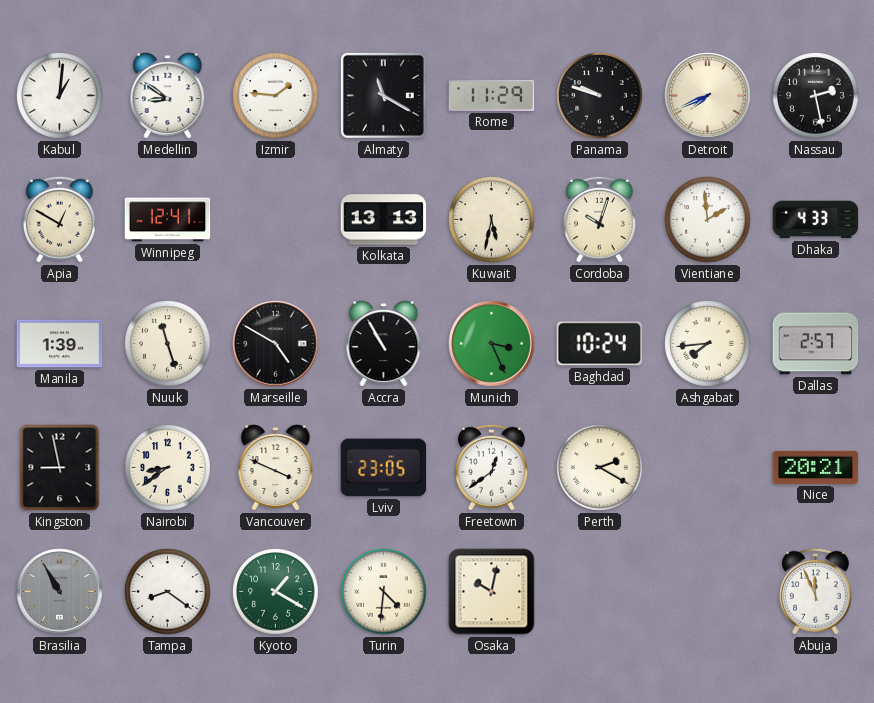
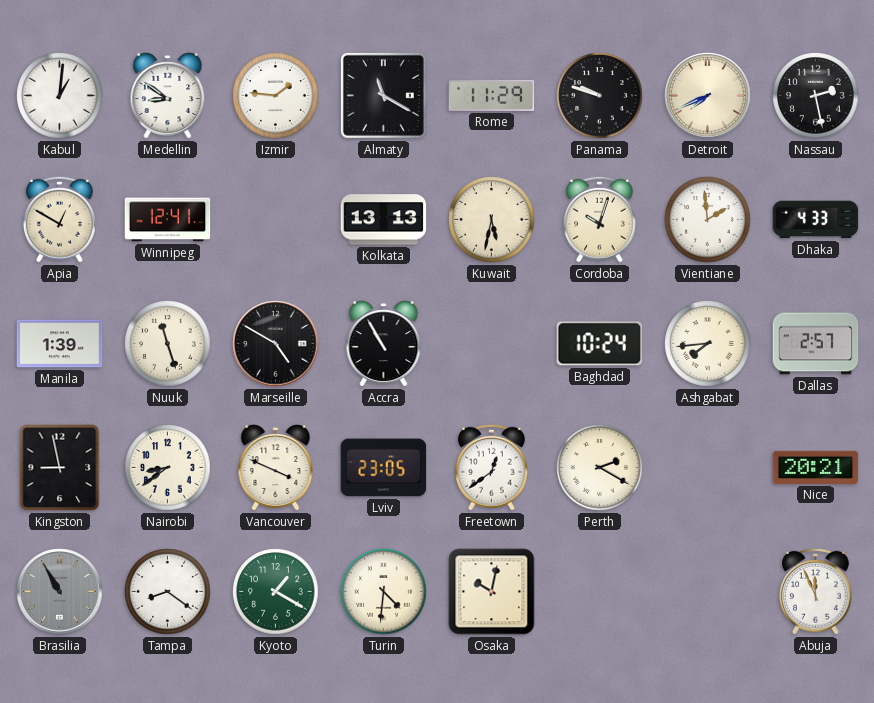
Munich: 3:26 -> none
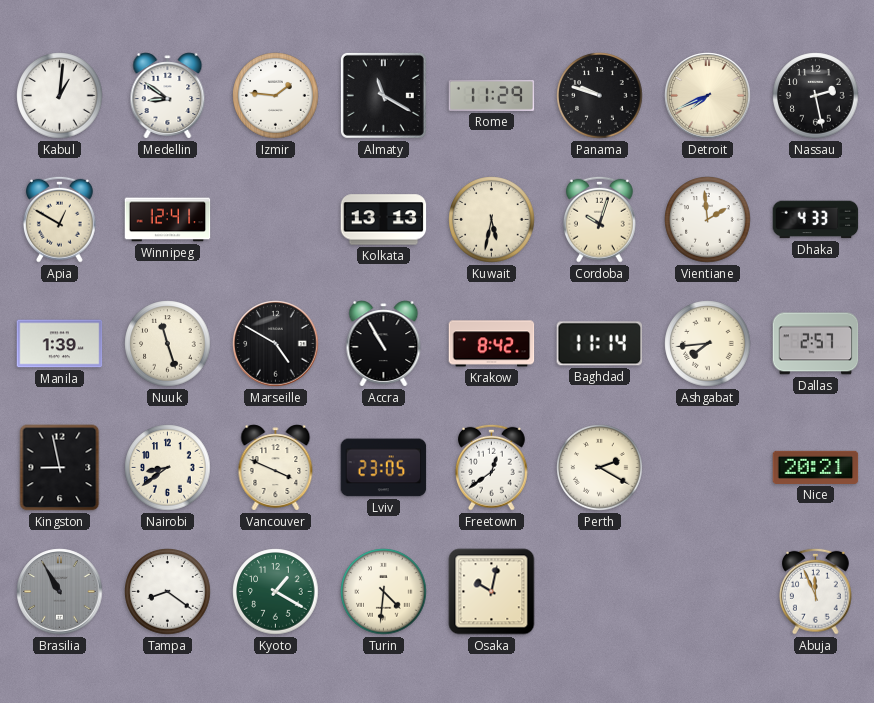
Krakow: none -> 8:42
Baghdad: 10:24 -> 11:14
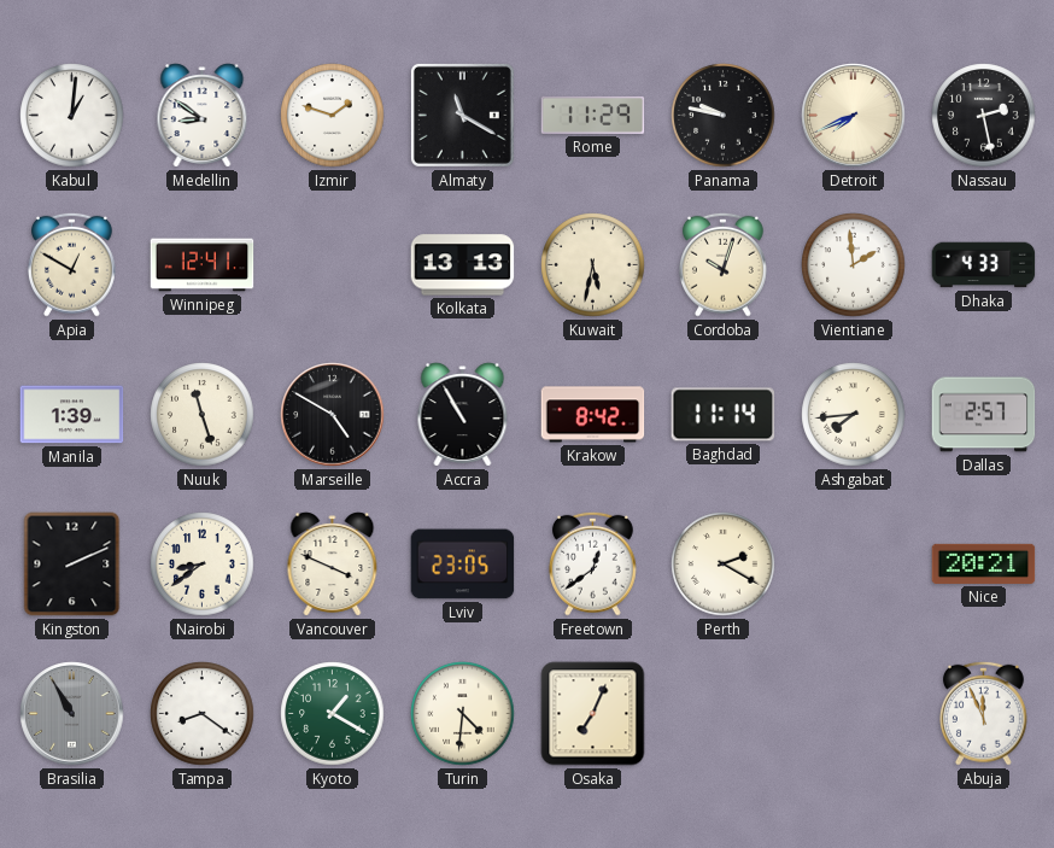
Izmir: 1:46 -> 1:48
Panama: 9:48 -> 9:47
Kingston: 8:58 -> 2:11
Osaka: 10:02 -> 7:04
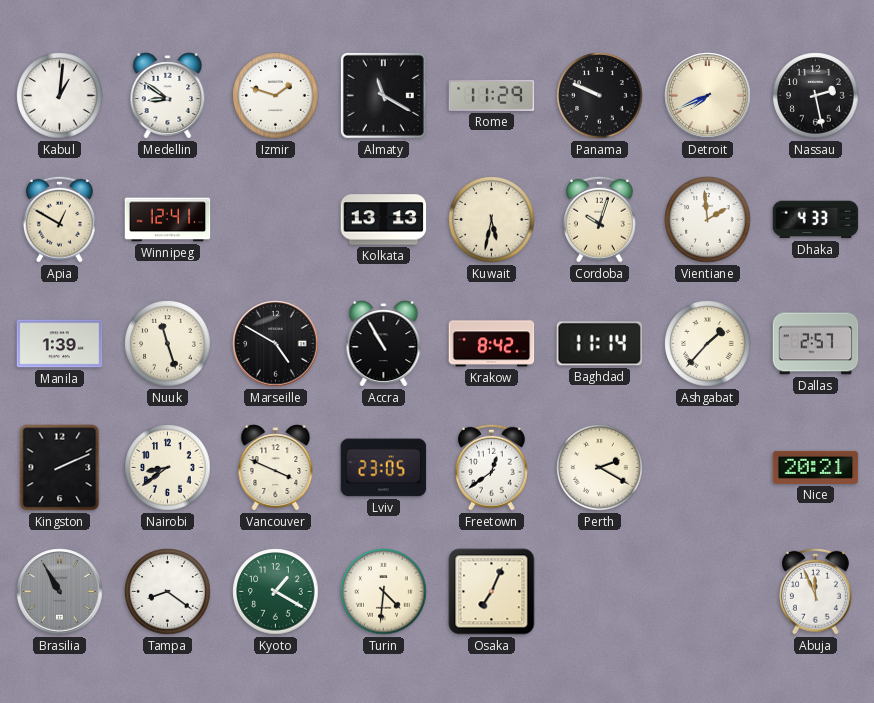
Panama: 9:47 -> 9:49
Ashgabat: 7:44 -> 1:37
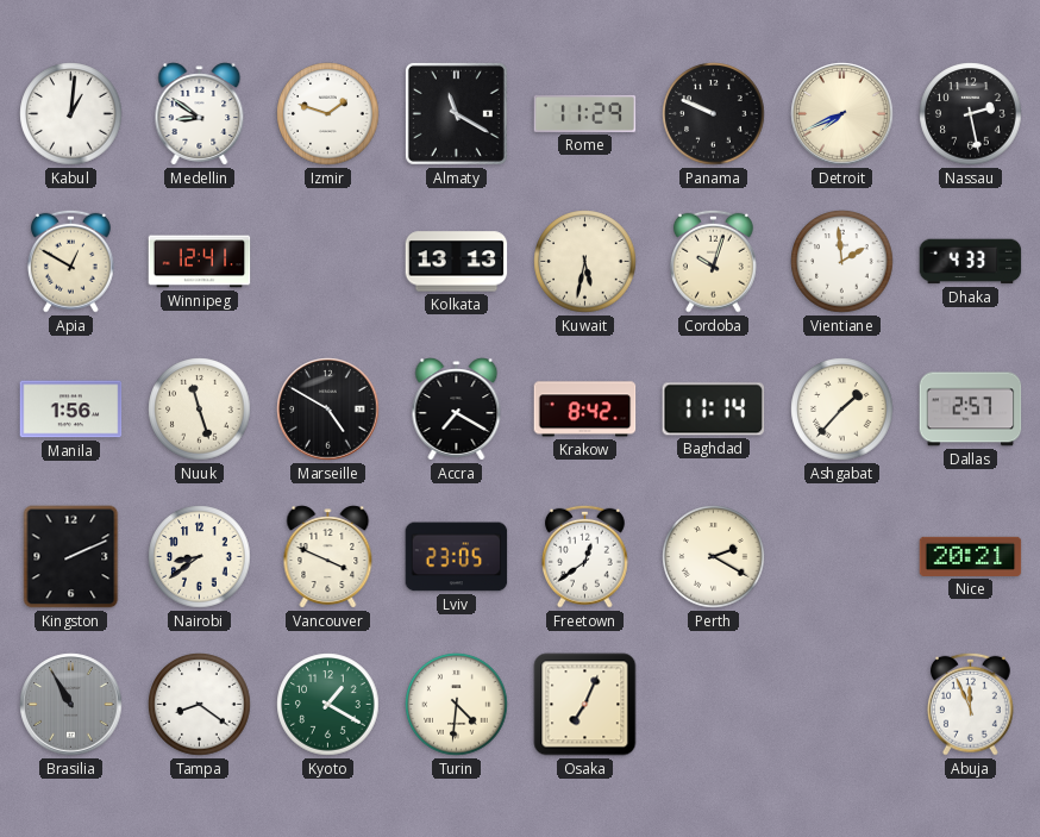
Manila: 1:39 -> 1:56
Accra: 10:55 -> 7:20
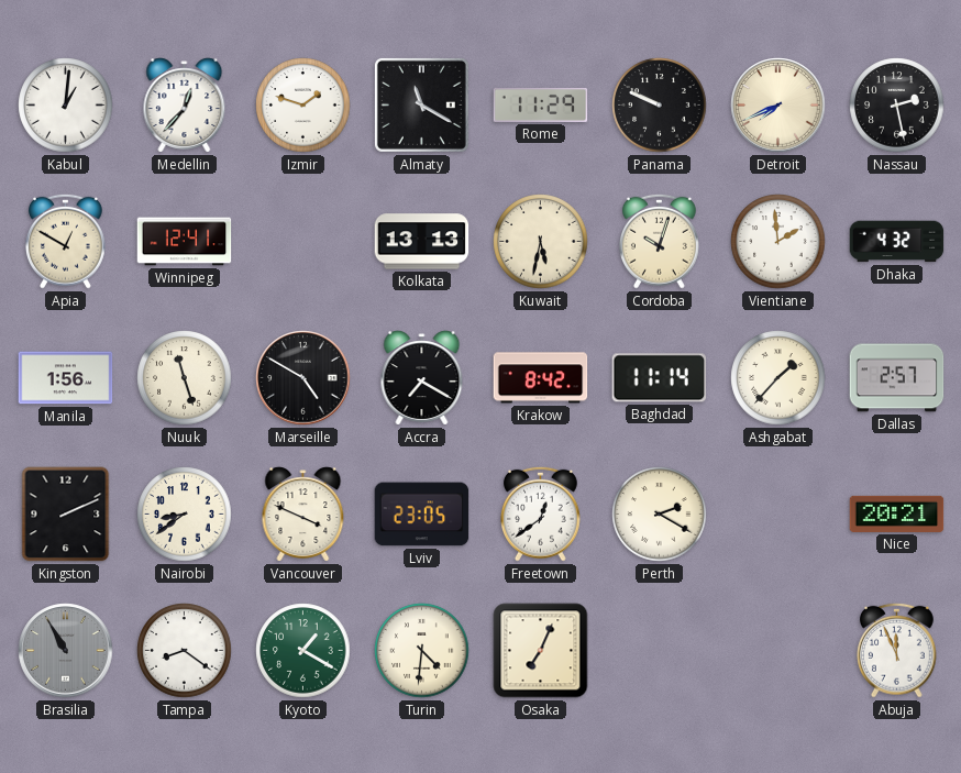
Medellin: 8:51 -> 12:37
Dhaka: 4:33 -> 4:32
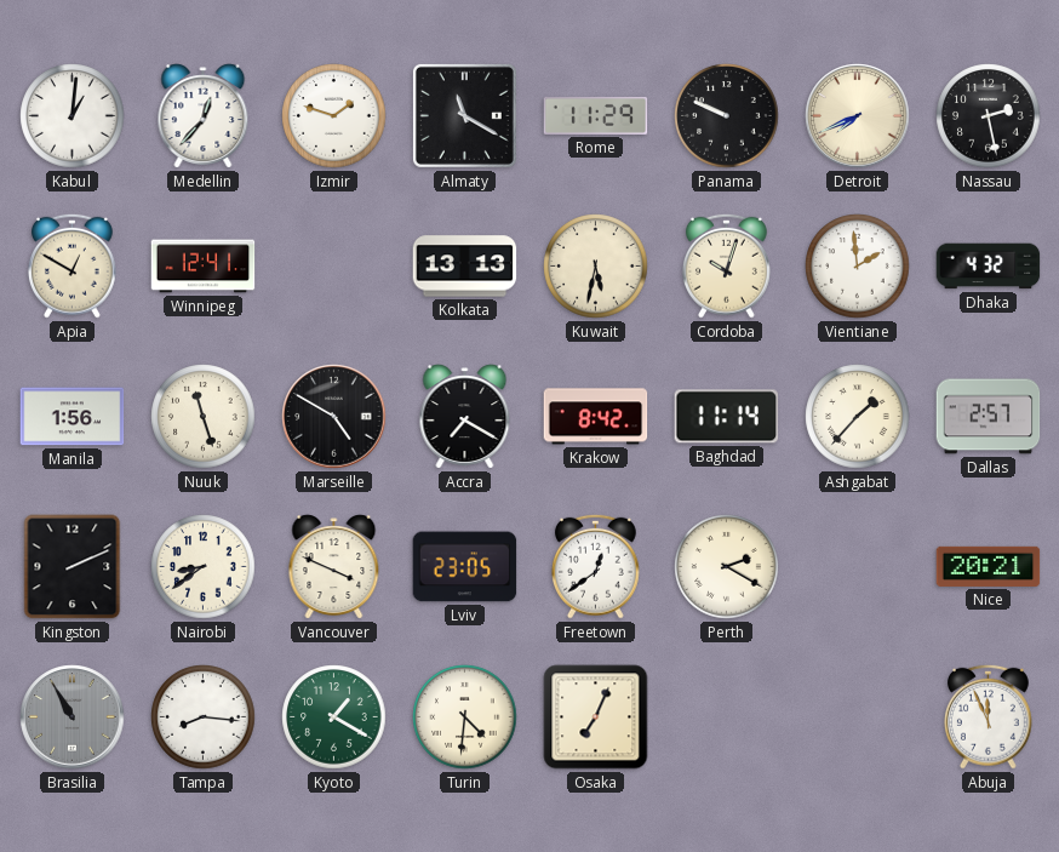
Tampa: 8:21 -> 8:16
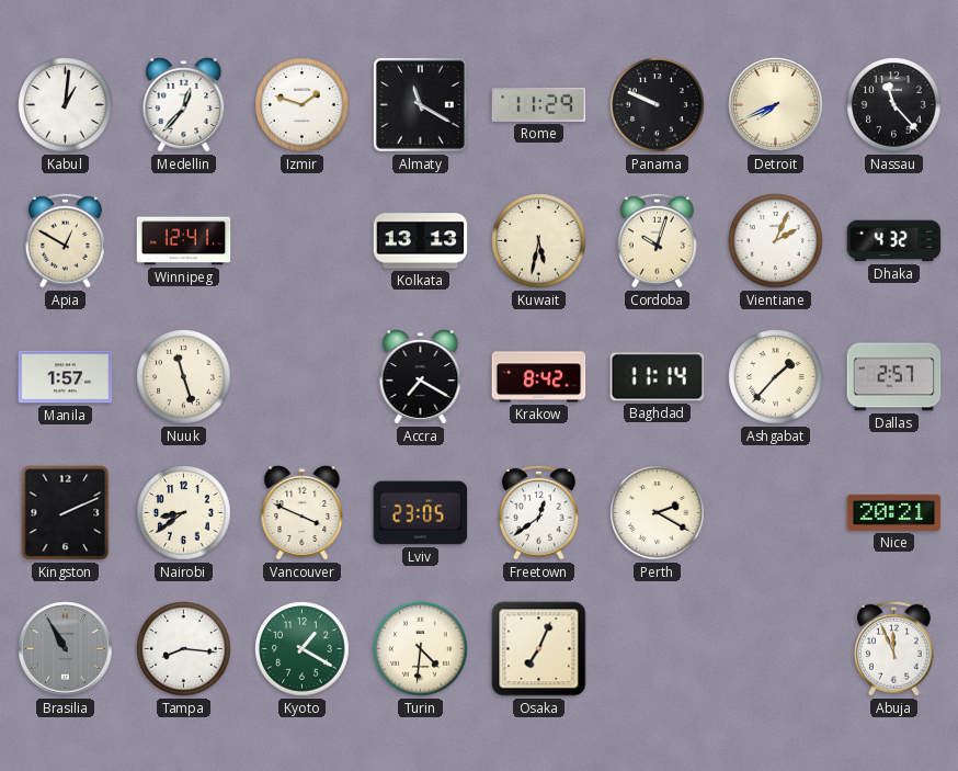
Nassau: 2:28 -> 11:23
Vientiane: 1:59 -> 2:04
Manila: 1:56 -> 1:57
Marseille: 4:50 -> none
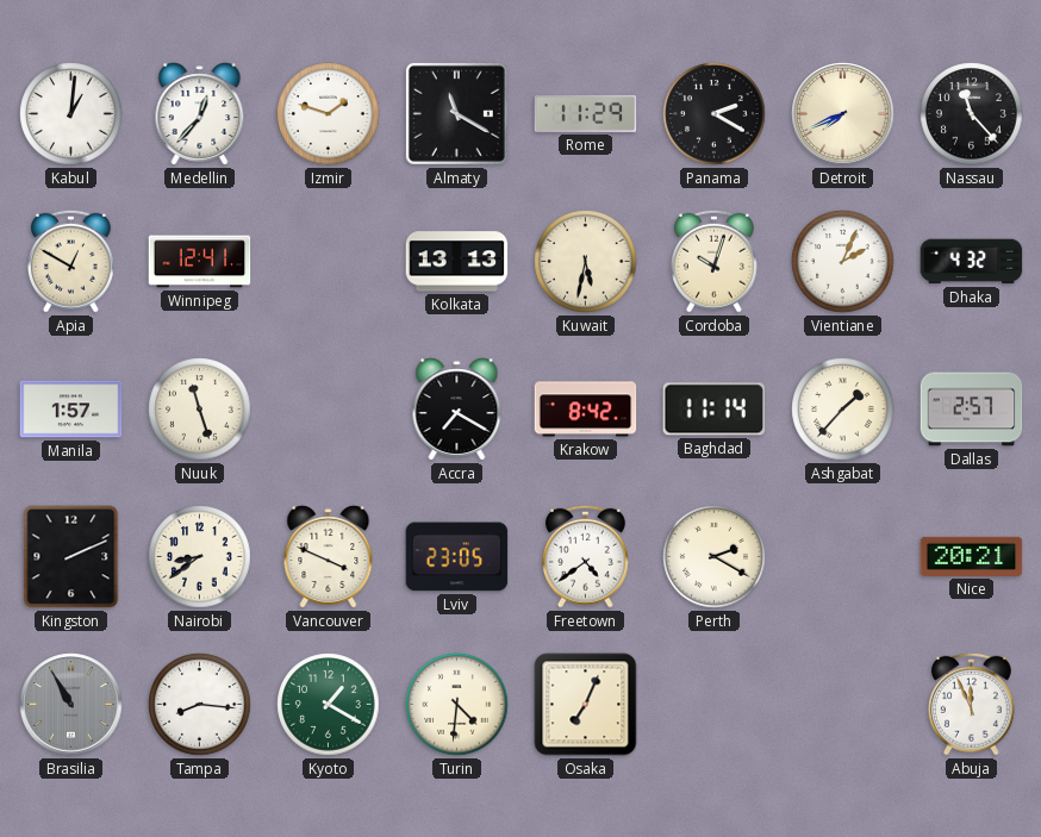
Panama: 9:49 -> 2:20
Freetown: 12:39 -> 4:39
